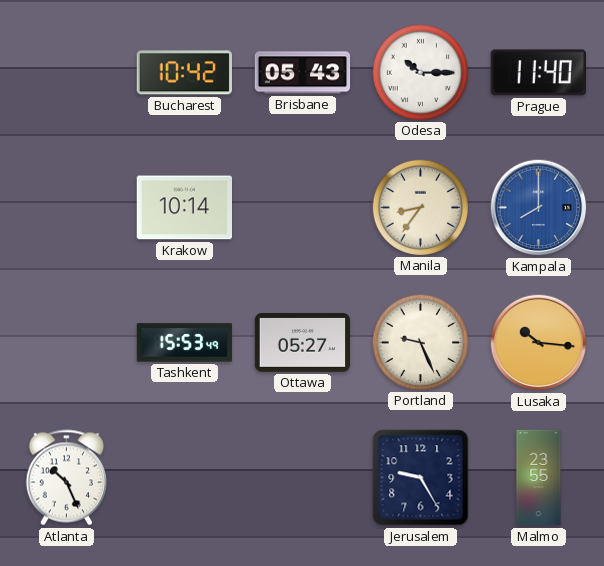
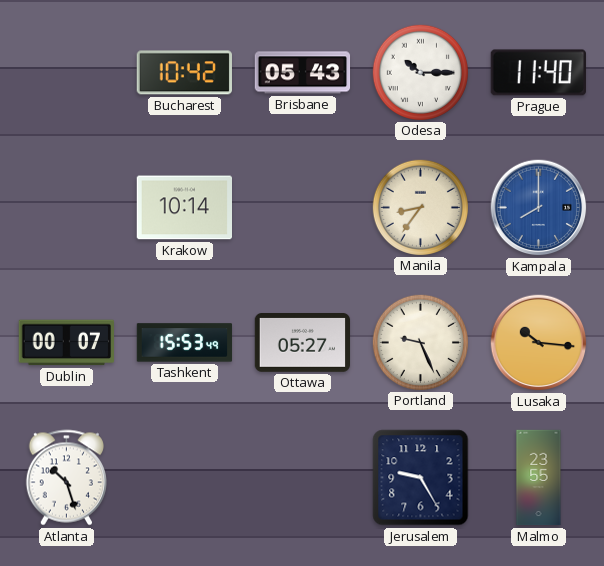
Dublin: none -> 00:07
Atlanta: 10:26 -> 10:27
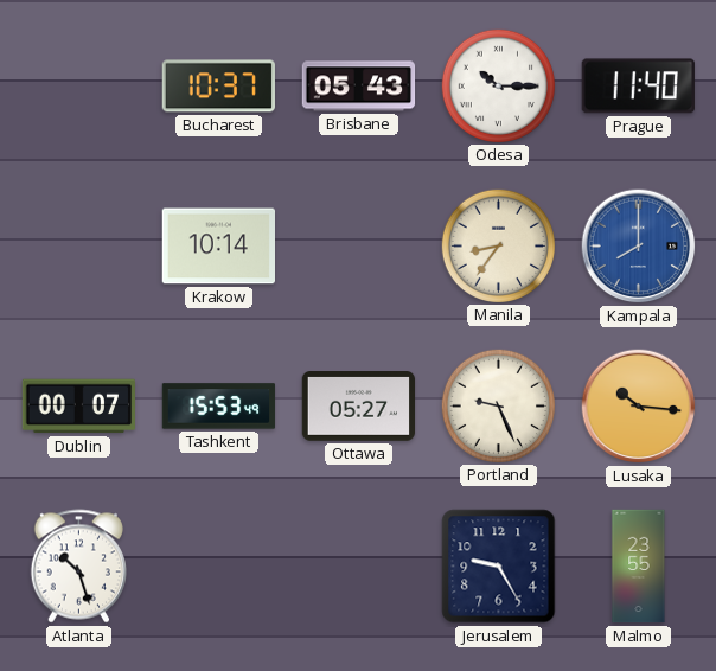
Bucharest: 10:42 -> 10:37
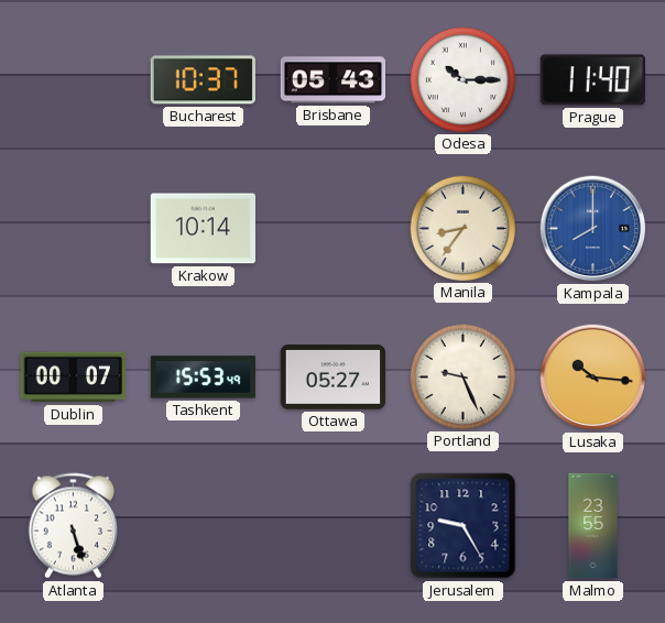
Atlanta: 10:27 -> 5:27
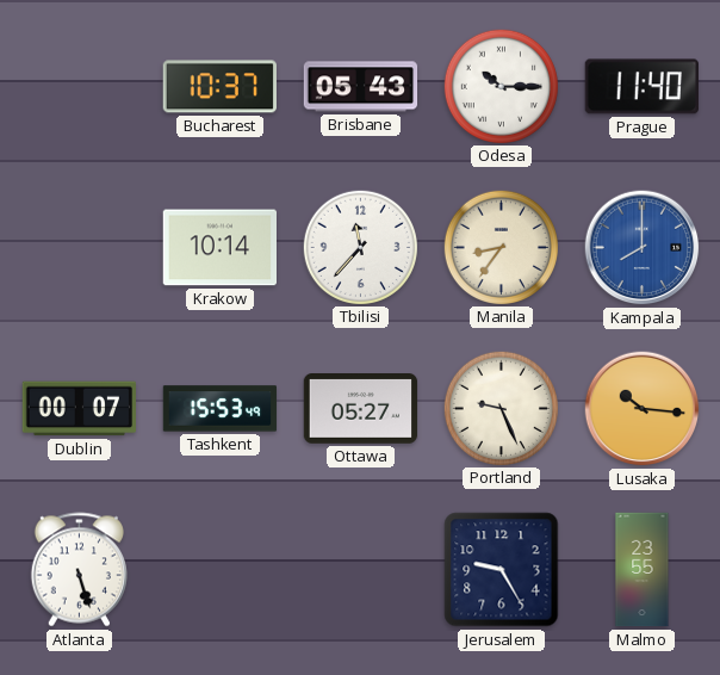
Tbilisi: none -> 11:37
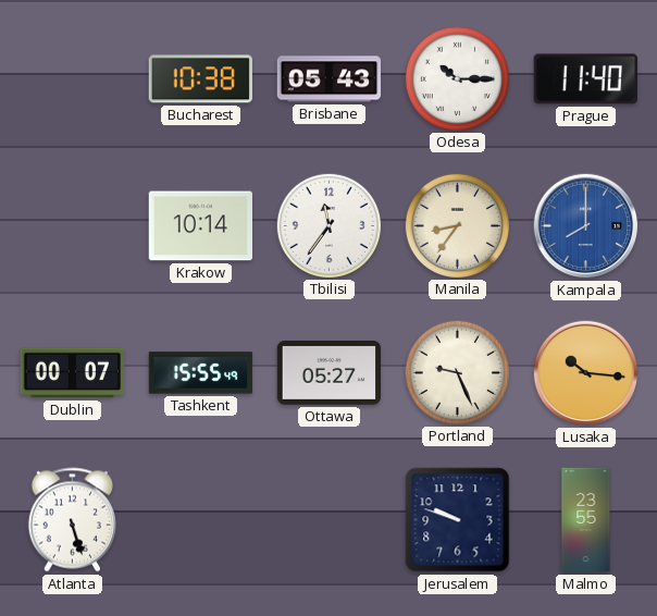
Bucharest: 10:37 -> 10:38
Tbilisi: 11:37 -> 11:36
Tashkent: 15:53 -> 15:55
Jerusalem: 9:25 -> 9:48
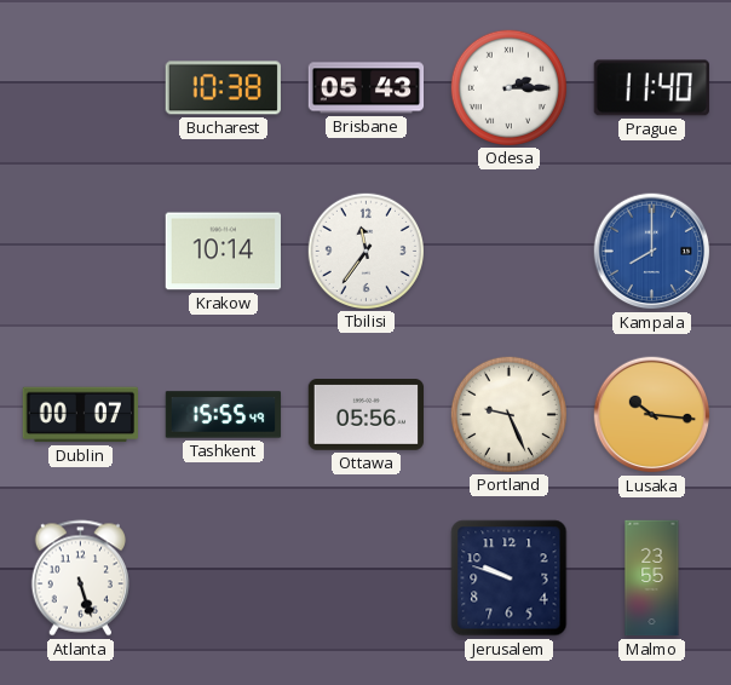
Odesa: 10:15 -> 2:15
Manila: 8:36 -> none
Ottawa: 05:27 -> 05:56
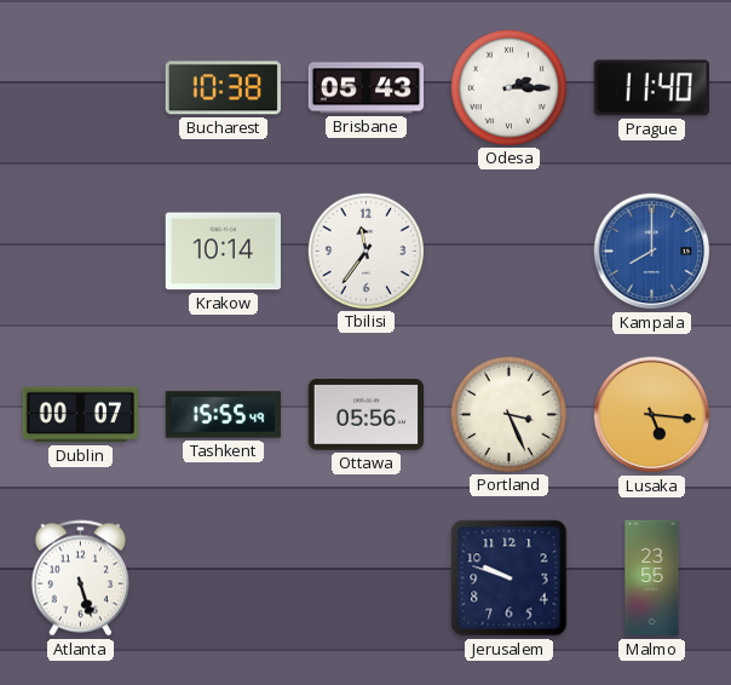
Portland: 9:26 -> 3:26
Lusaka: 10:16 -> 5:16
